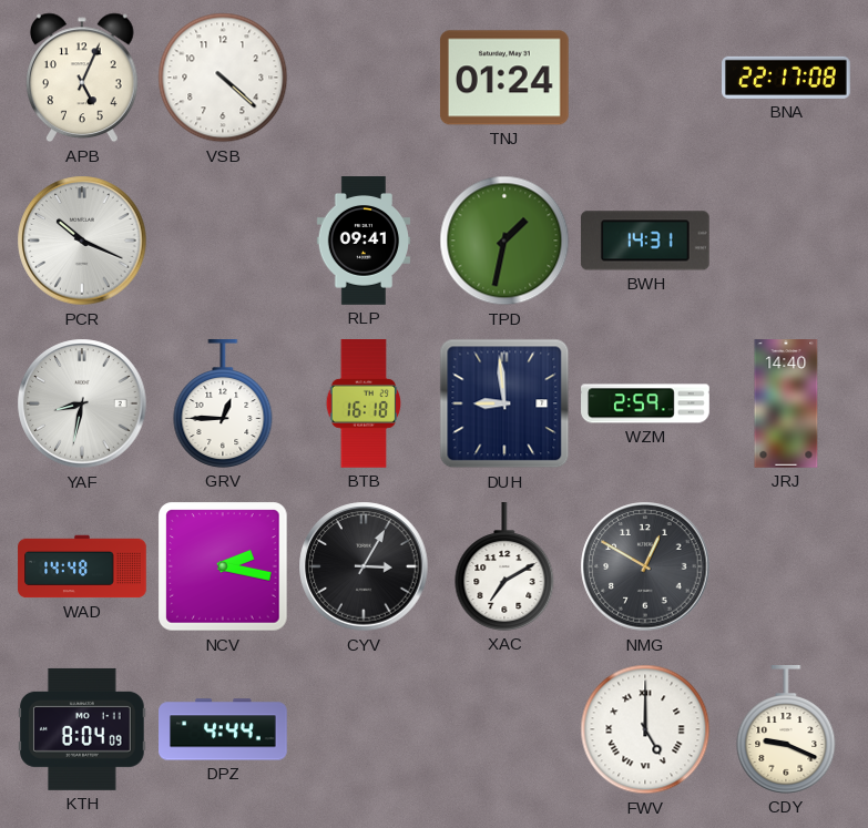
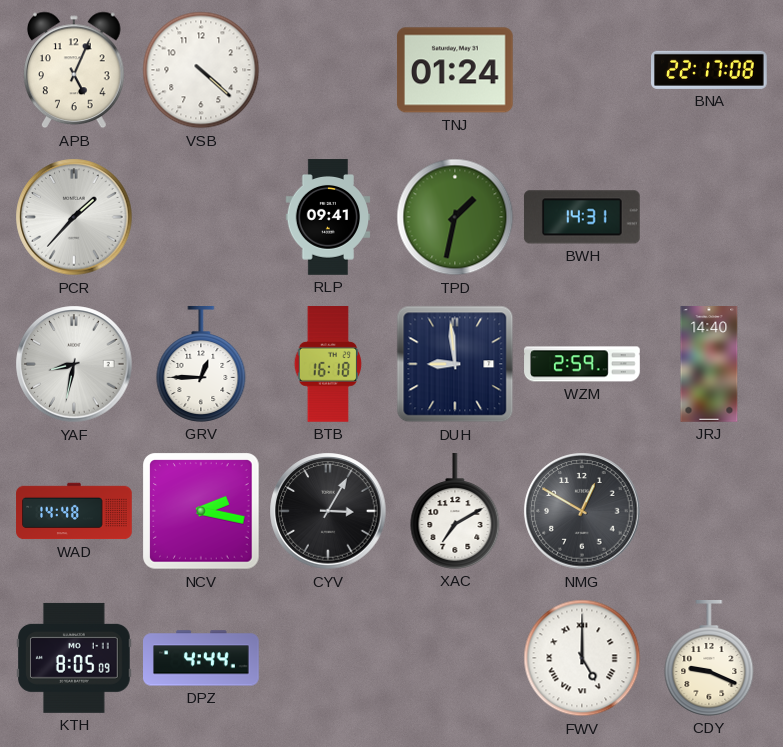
PCR: 10:19 -> 1:37
KTH: 8:04 -> 8:05
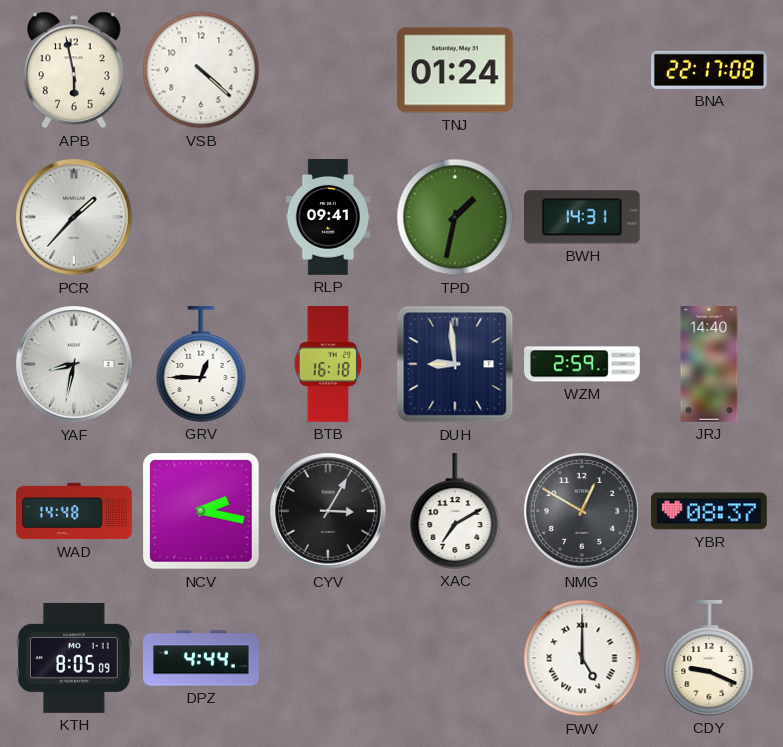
APB: 5:04 -> 5:58
YBR: none -> 08:37
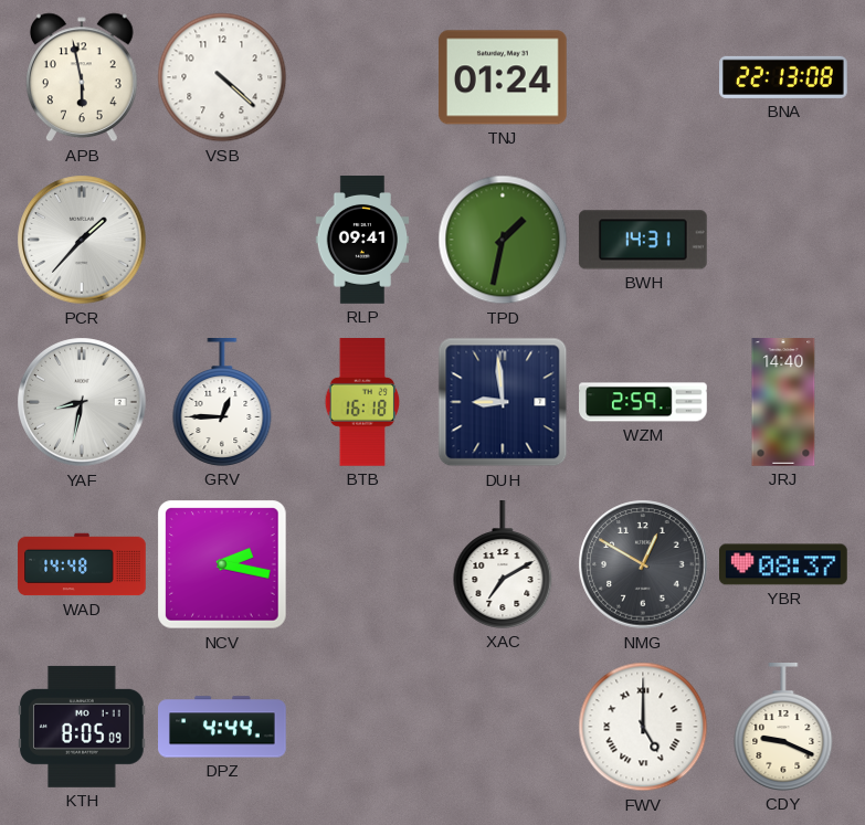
BNA: 22:17 -> 22:13
CYV: 3:05 -> none
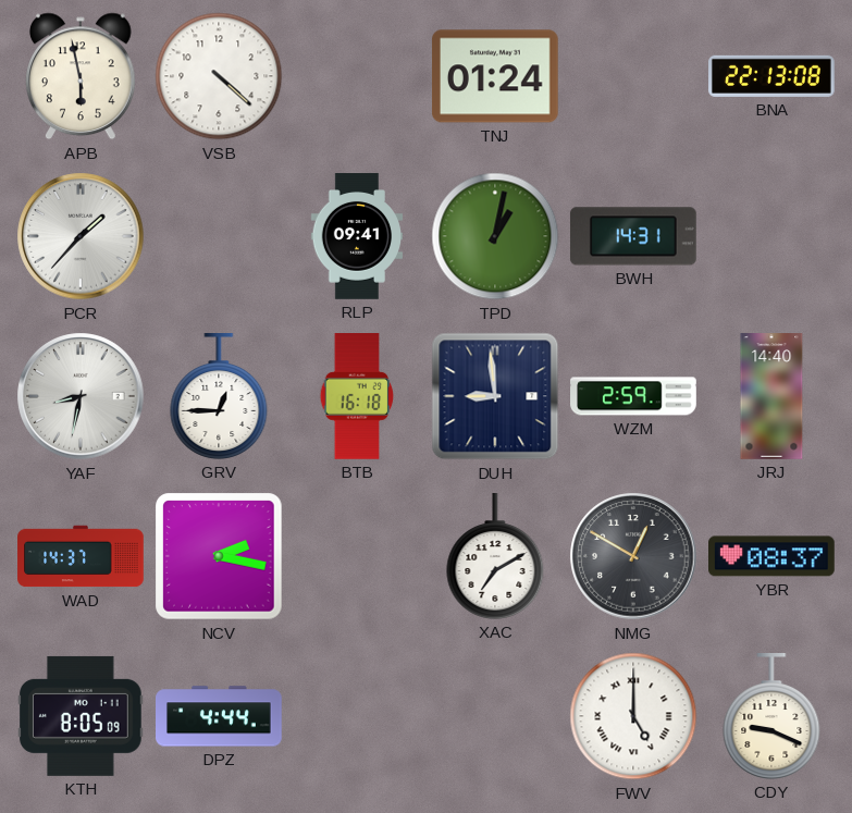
TPD: 1:32 -> 1:02
WAD: 14:48 -> 14:37
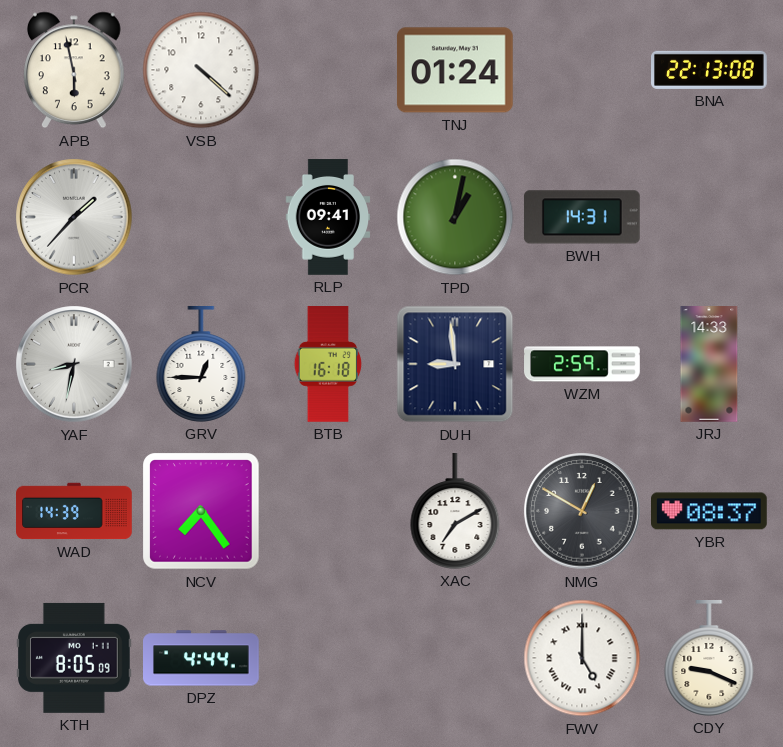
JRJ: 14:40 -> 14:33
WAD: 14:37 -> 14:39
NCV: 2:17 -> 7:24
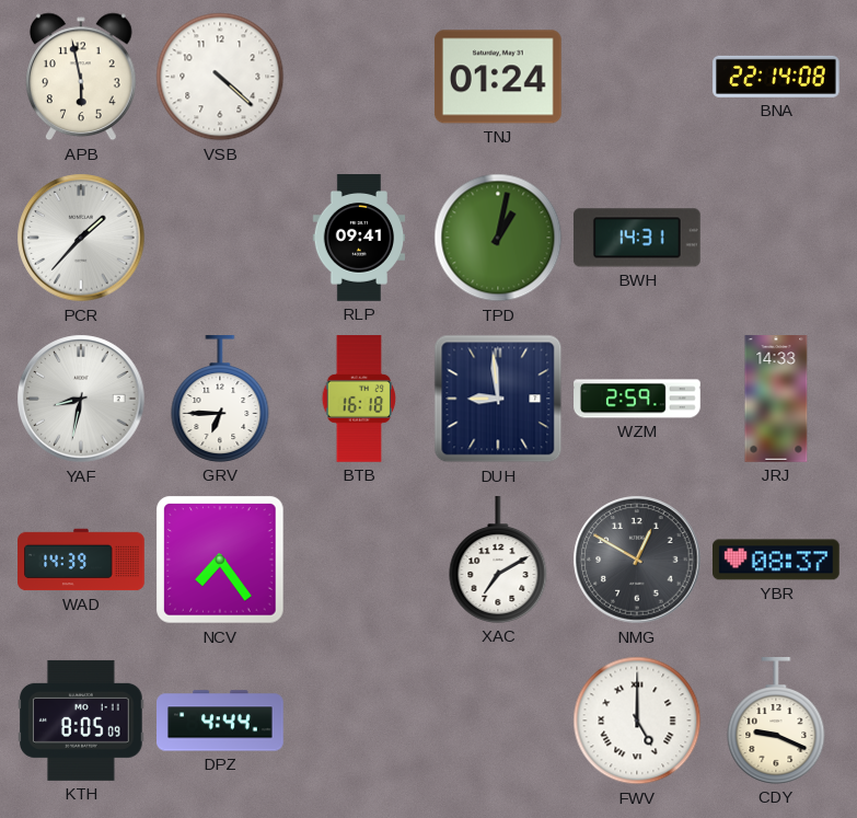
BNA: 22:13 -> 22:14
GRV: 12:45 -> 6:45
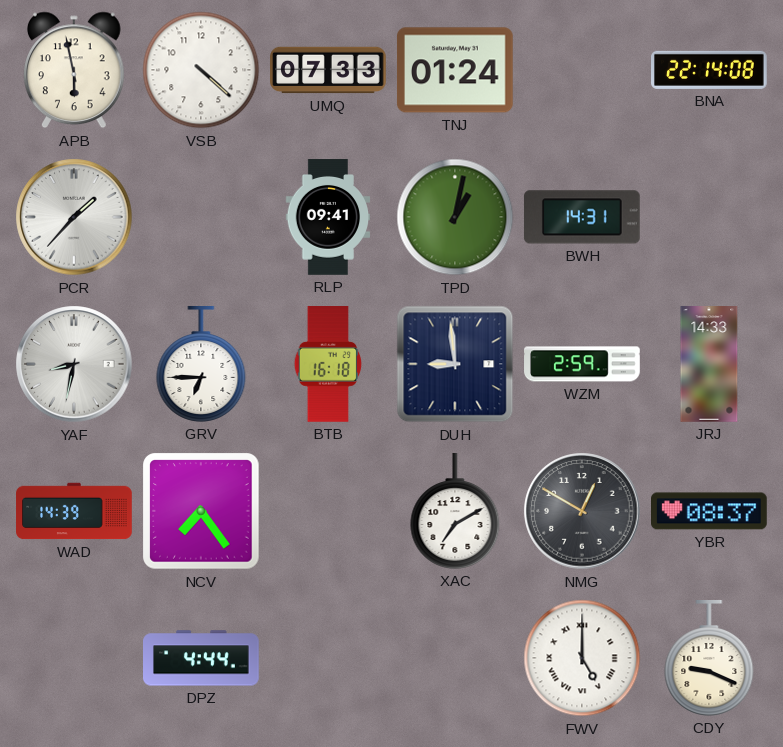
UMQ: none -> 07:33
KTH: 8:05 -> none
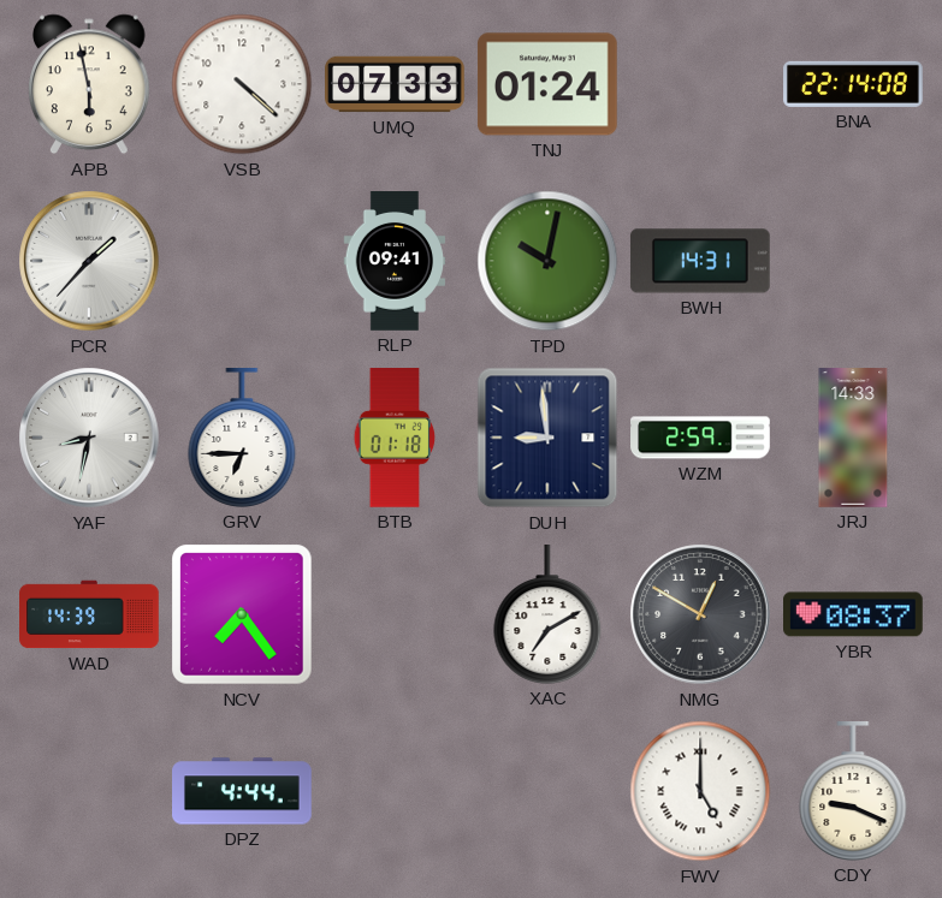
TPD: 1:02 -> 10:02
BTB: 16:18 -> 01:18
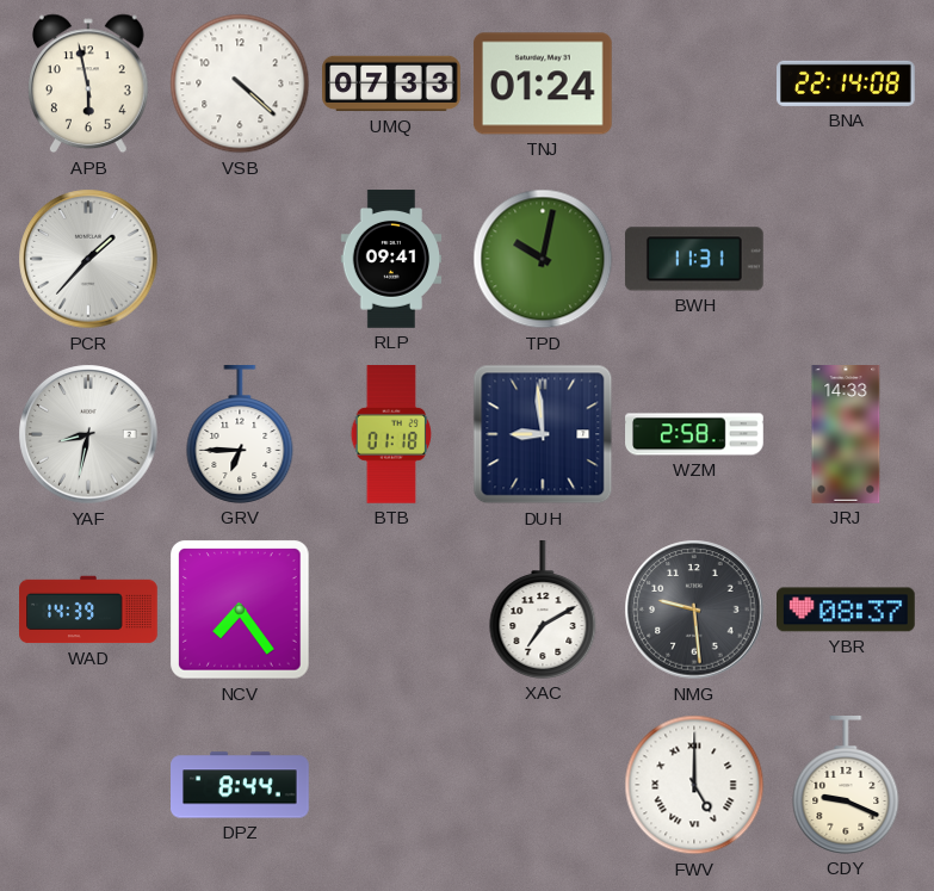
BWH: 14:31 -> 11:31
WZM: 2:59 -> 2:58
NMG: 12:50 -> 9:29
DPZ: 4:44 -> 8:44
